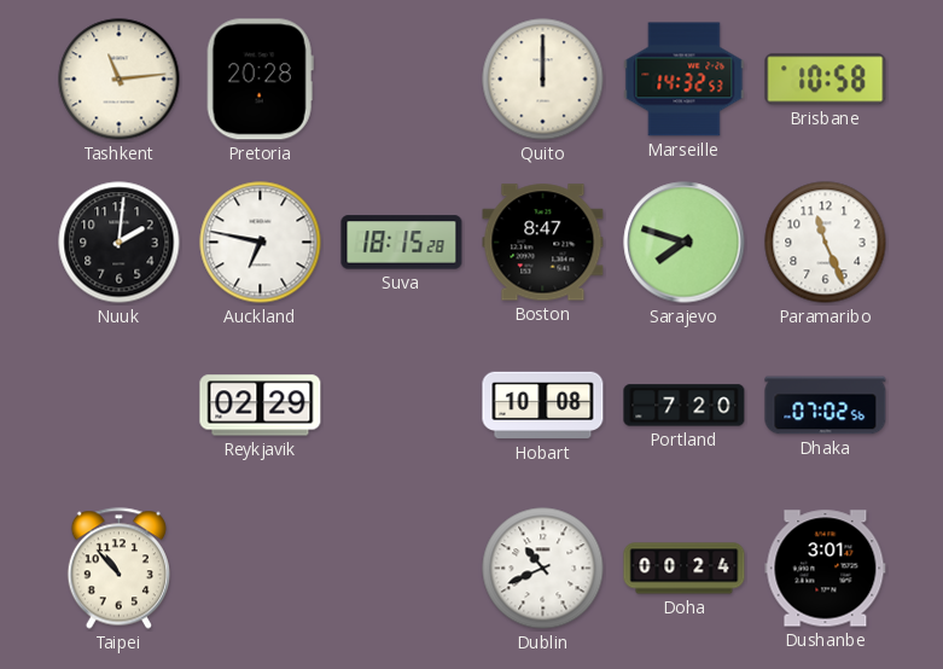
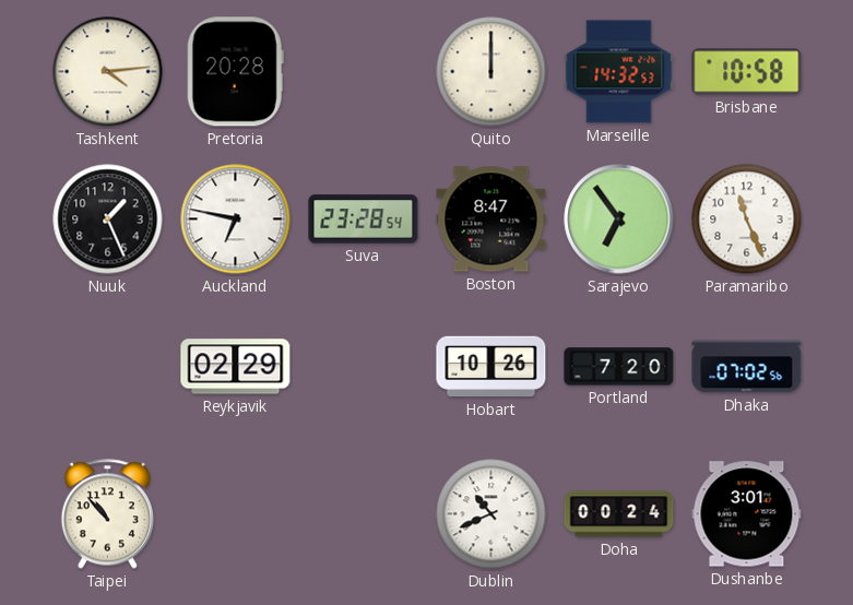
Tashkent: 11:14 -> 4:14
Nuuk: 2:01 -> 1:26
Suva: 18:15 -> 23:28
Sarajevo: 7:48 -> 6:54
Hobart: 10:08 -> 10:26
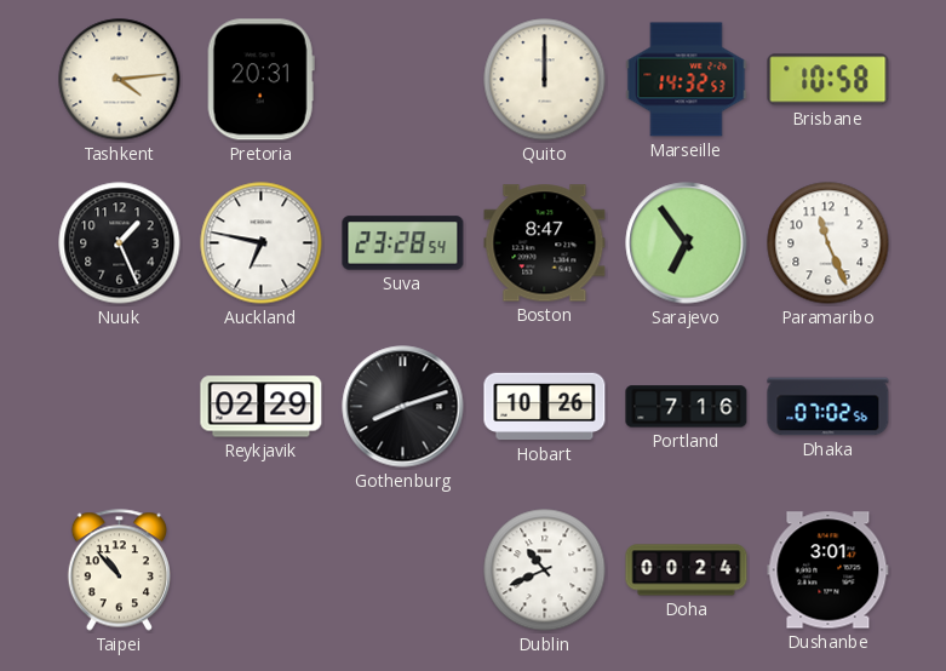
Pretoria: 20:28 -> 20:31
Gothenburg: none -> 8:12
Portland: 7:20 -> 7:16
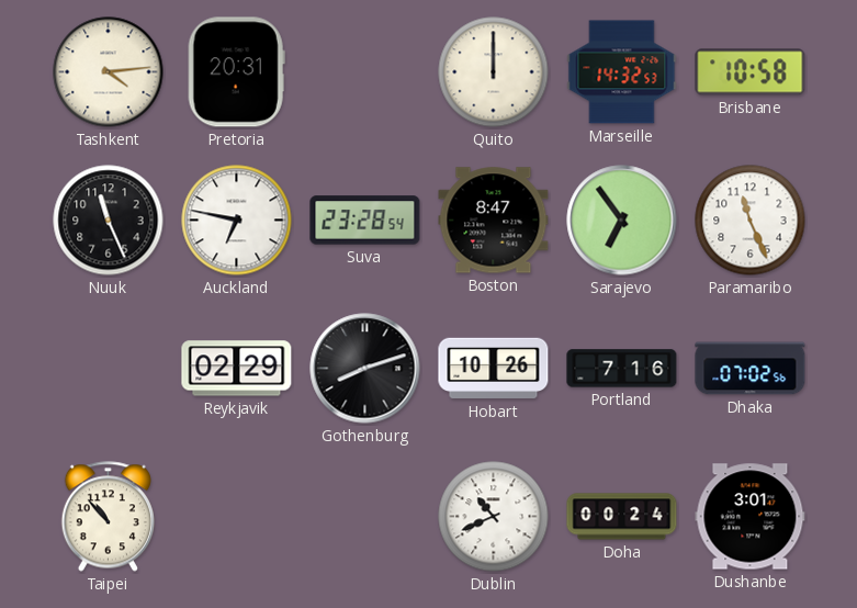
Nuuk: 1:26 -> 11:26
